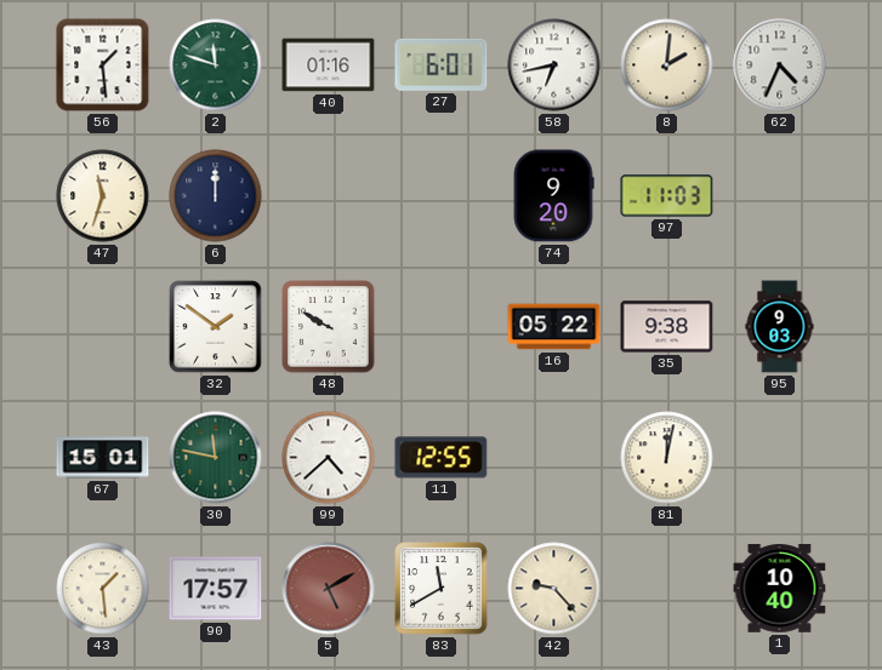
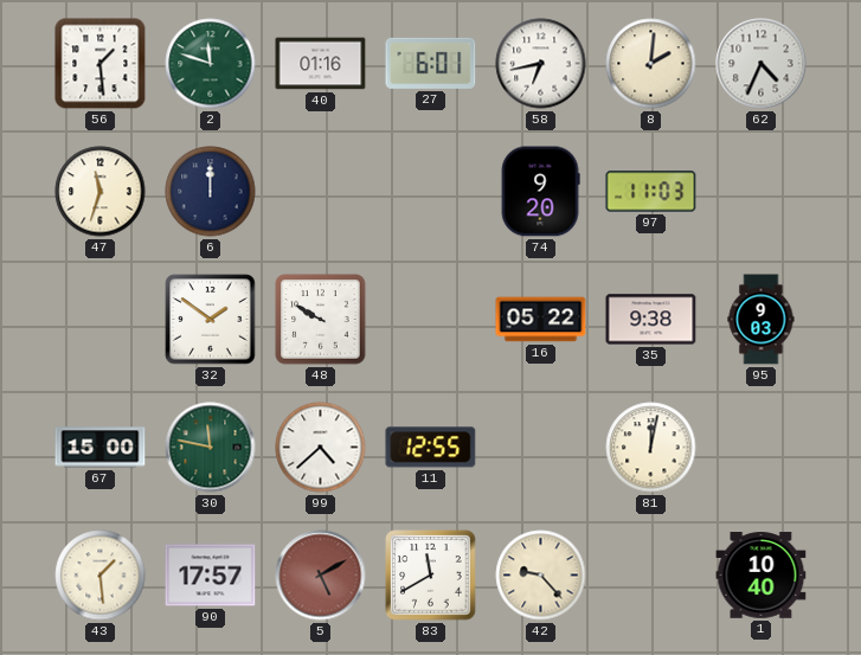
67: 15:01 -> 15:00
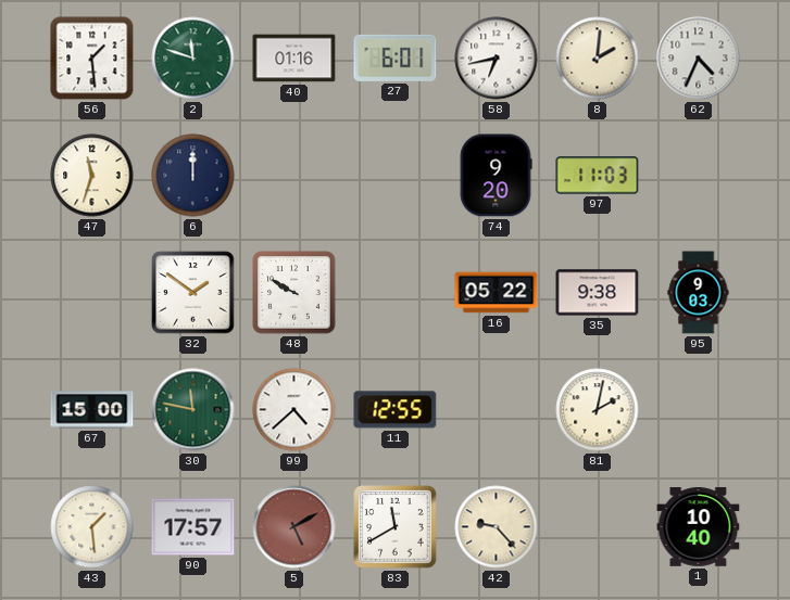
81: 12:02 -> 2:02
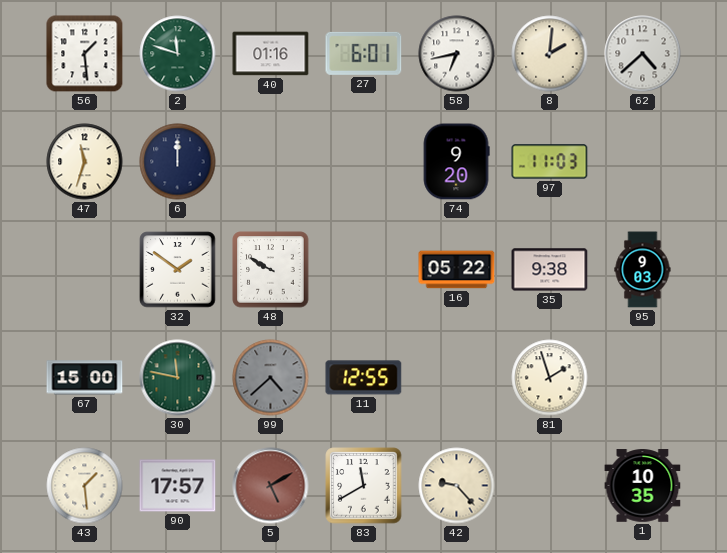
62: 4:34 -> 4:38
99 dial: white -> grey
81: 2:02 -> 1:57
1: 10:40 -> 10:35
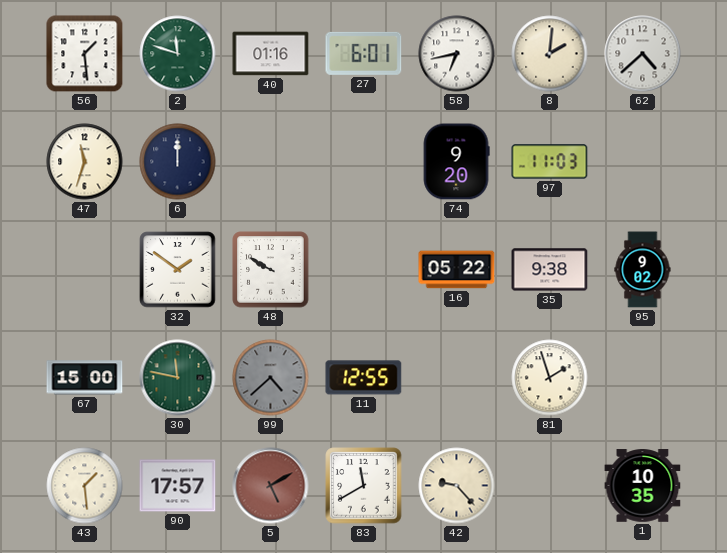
95: 9:03 -> 9:02
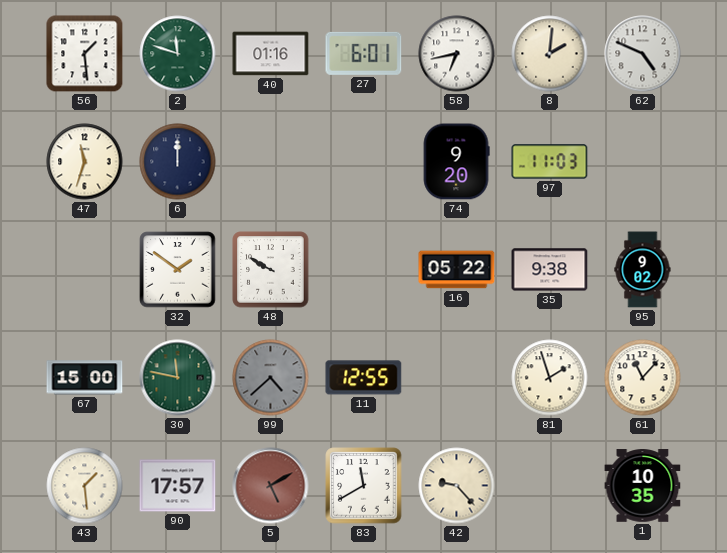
62: 4:38 -> 4:49
61: none -> 11:07
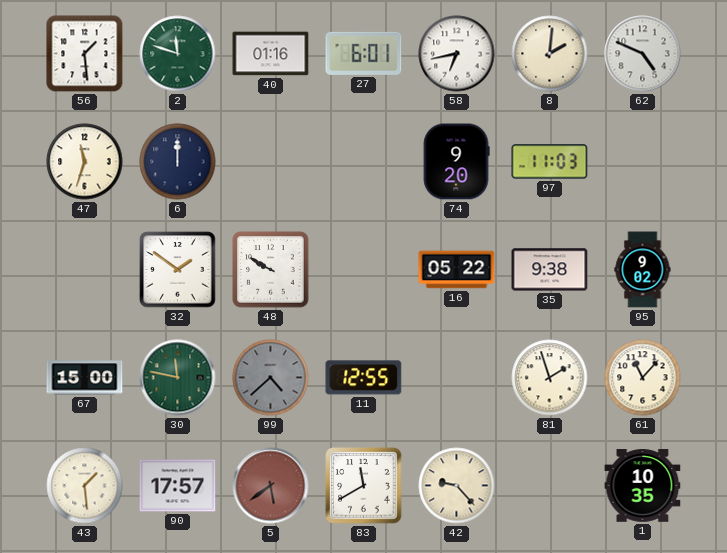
5: 5:10 -> 5:39
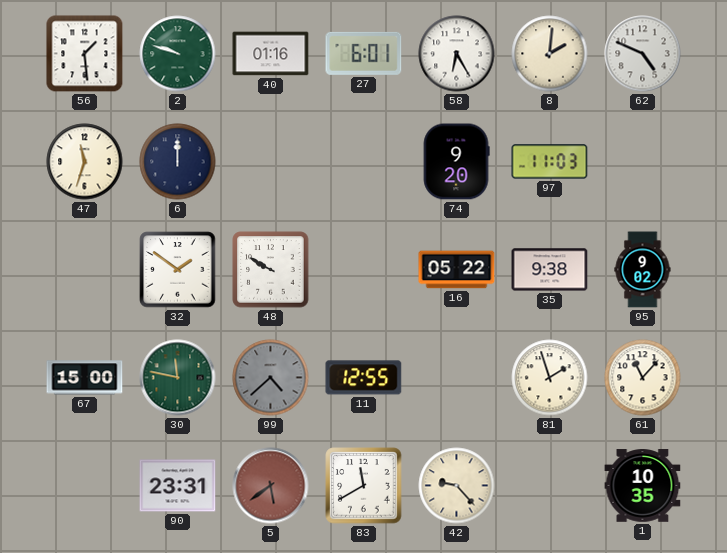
2: 11:48 -> 9:48
58: 6:43 -> 6:25
43: 1:29 -> none
90: 17:57 -> 23:31
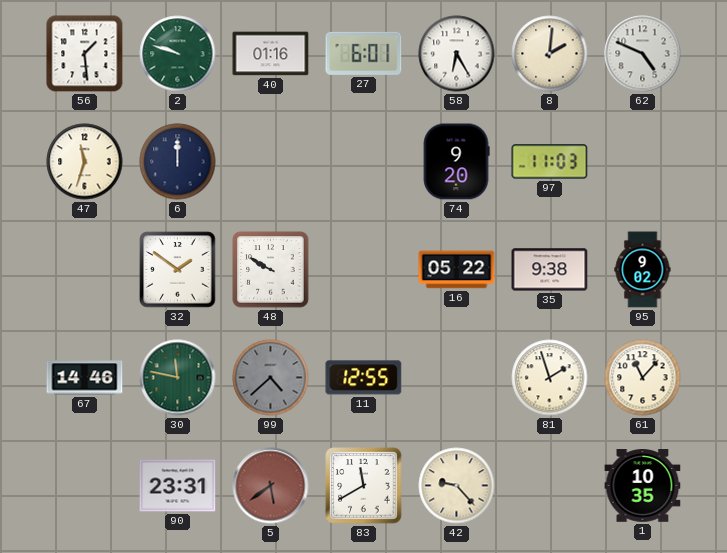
67: 15:00 -> 14:46
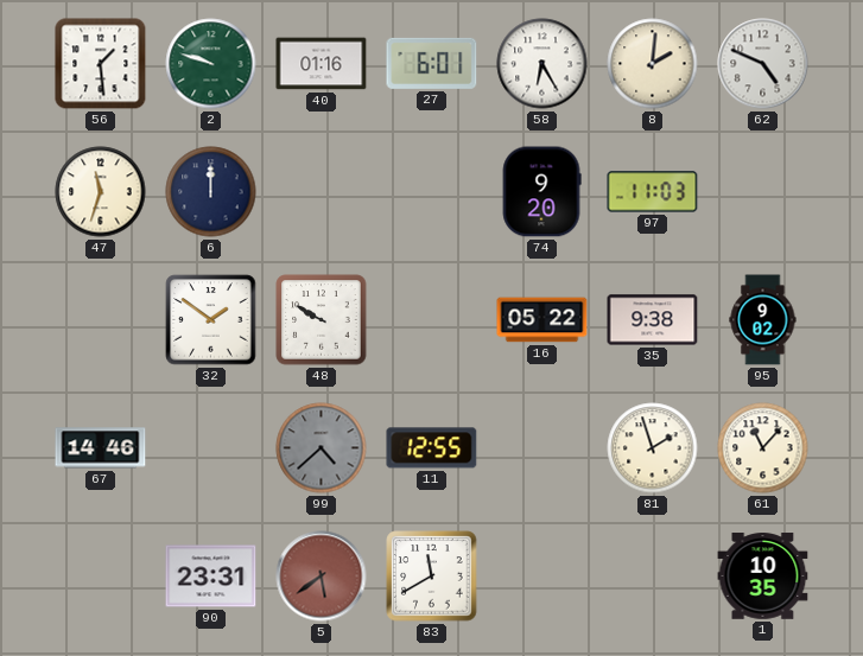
30: 11:47 -> none
42: 9:23 -> none
